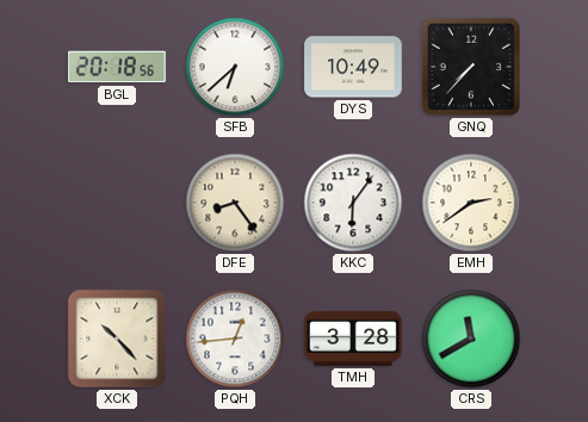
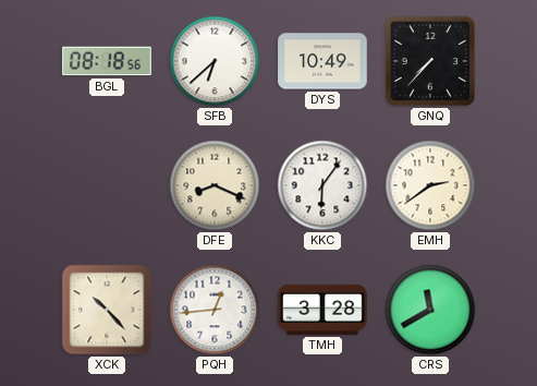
BGL: 20:18 -> 08:18
DFE: 8:24 -> 8:19
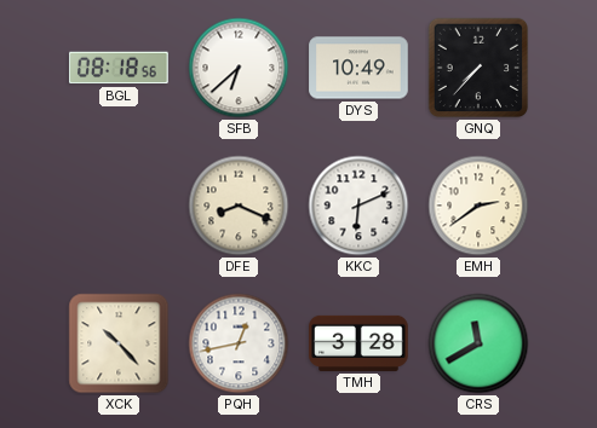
KKC: 6:06 -> 6:11
PQH: 12:44 -> 12:43
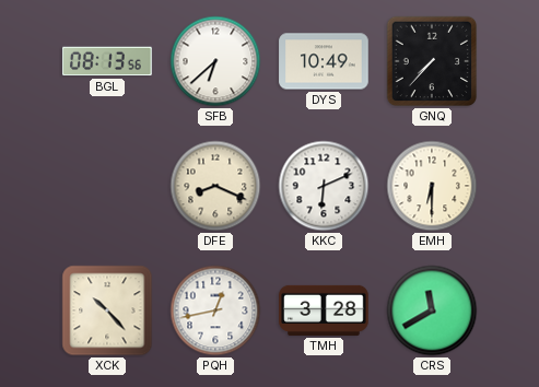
BGL: 08:18 -> 08:13
EMH: 2:39 -> 6:30
